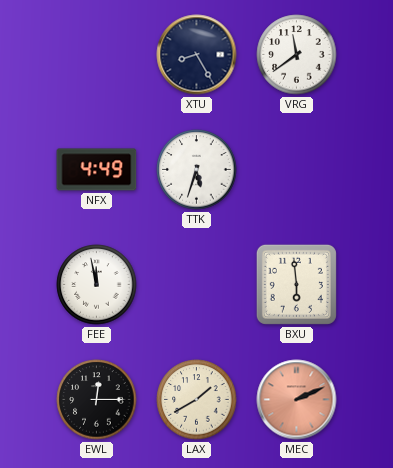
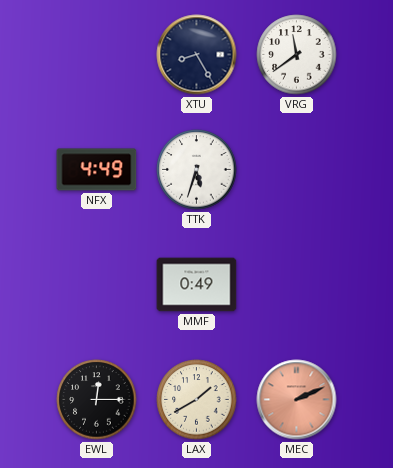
FEE: 11:58 -> none
MMF: none -> 0:49
BXU: 5:59 -> none
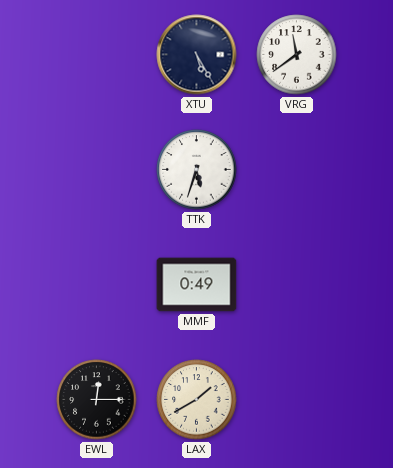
XTU: 8:25 -> 5:25
NFX: 4:49 -> none
MEC: 2:11 -> none
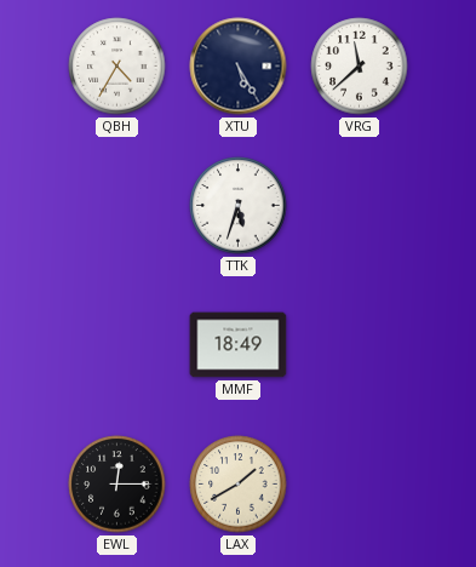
QBH: none -> 4:35
VRG: 11:39 -> 11:38
MMF: 0:49 -> 18:49
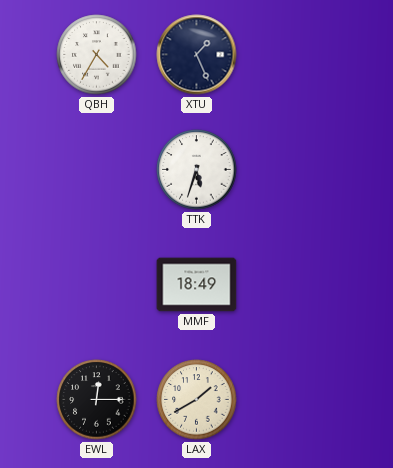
XTU: 5:25 -> 1:26
VRG: 11:38 -> none
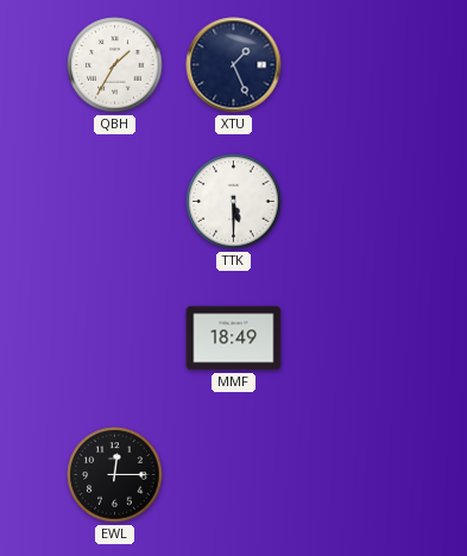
QBH: 4:35 -> 1:35
TTK: 5:33 -> 5:30
LAX: 1:40 -> none
